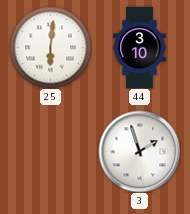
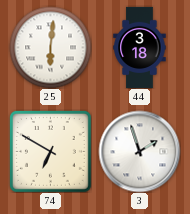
44: 3:10 -> 3:18
74: none -> 6:50
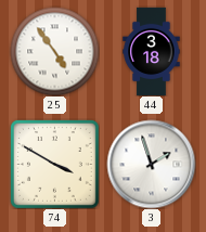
25: 6:01 -> 4:54
74: 6:50 -> 3:50
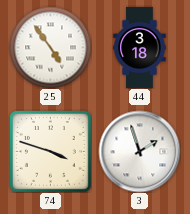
74: 3:50 -> 3:48
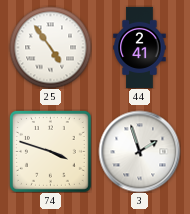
44: 3:18 -> 2:41
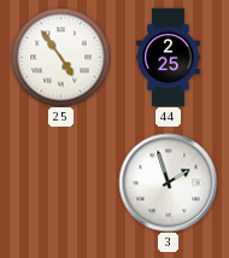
44: 2:41 -> 2:25
74: 3:48 -> none
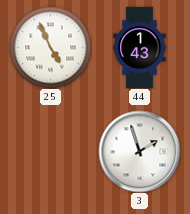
25: 4:54 -> 4:56
44: 2:25 -> 1:43
